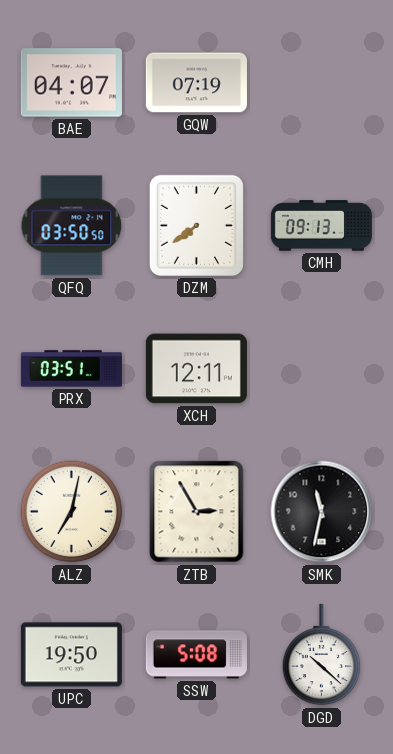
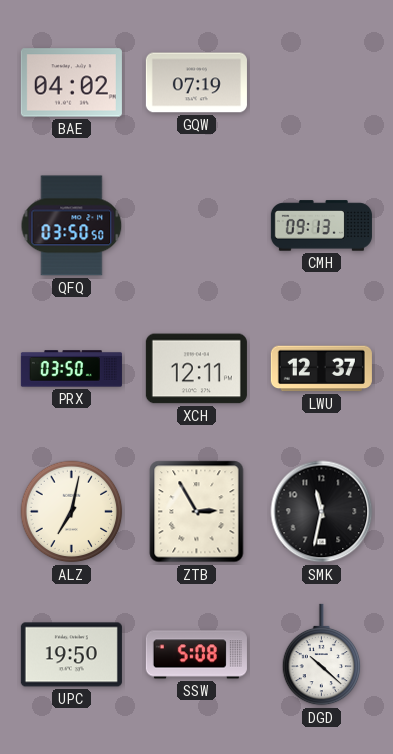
BAE: 04:07 -> 04:02
DZM: 7:39 -> none
PRX: 03:51 -> 03:50
LWU: none -> 12:37
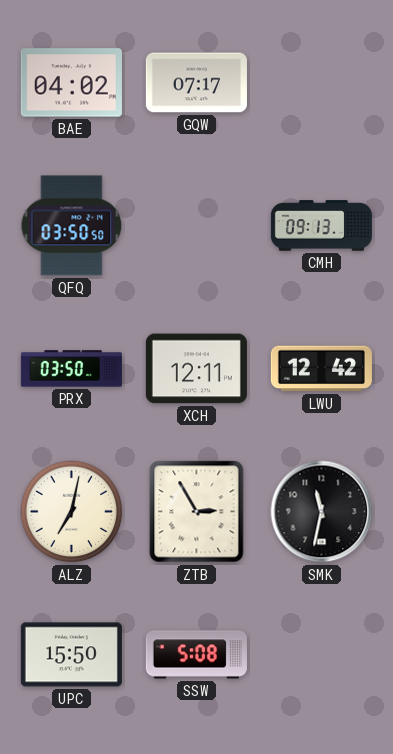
GQW: 07:19 -> 07:17
LWU: 12:37 -> 12:42
UPC: 19:50 -> 15:50
DGD: 10:22 -> none
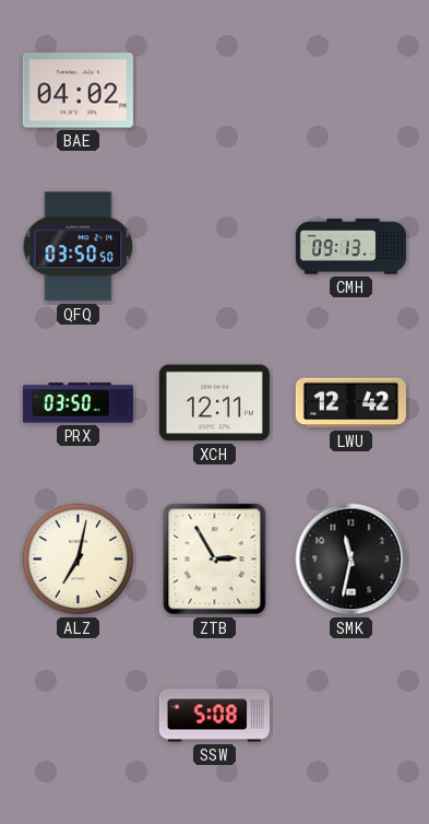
GQW: 07:17 -> none
UPC: 15:50 -> none
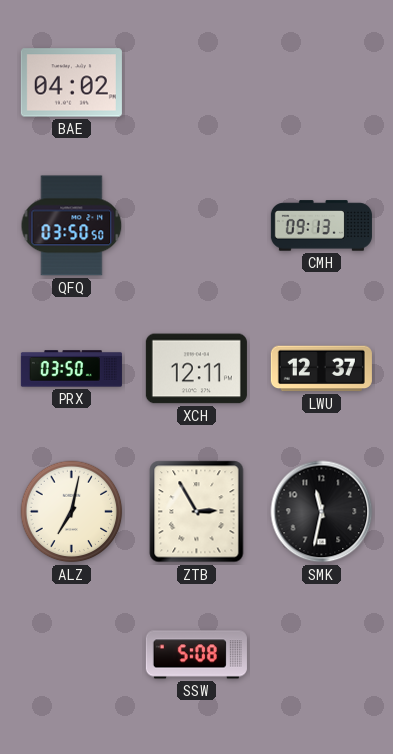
LWU: 12:42 -> 12:37
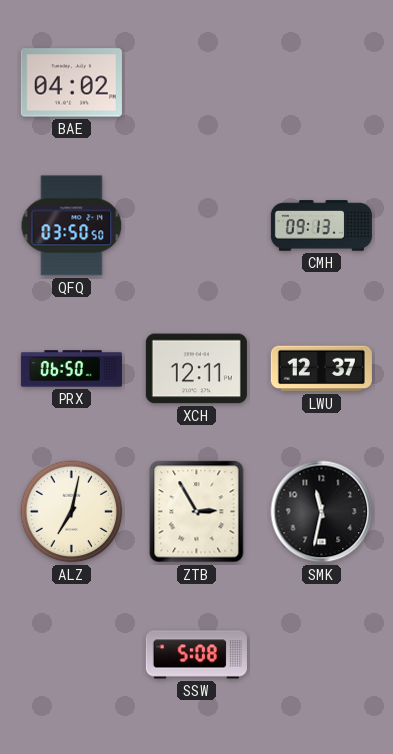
PRX: 03:50 -> 06:50
